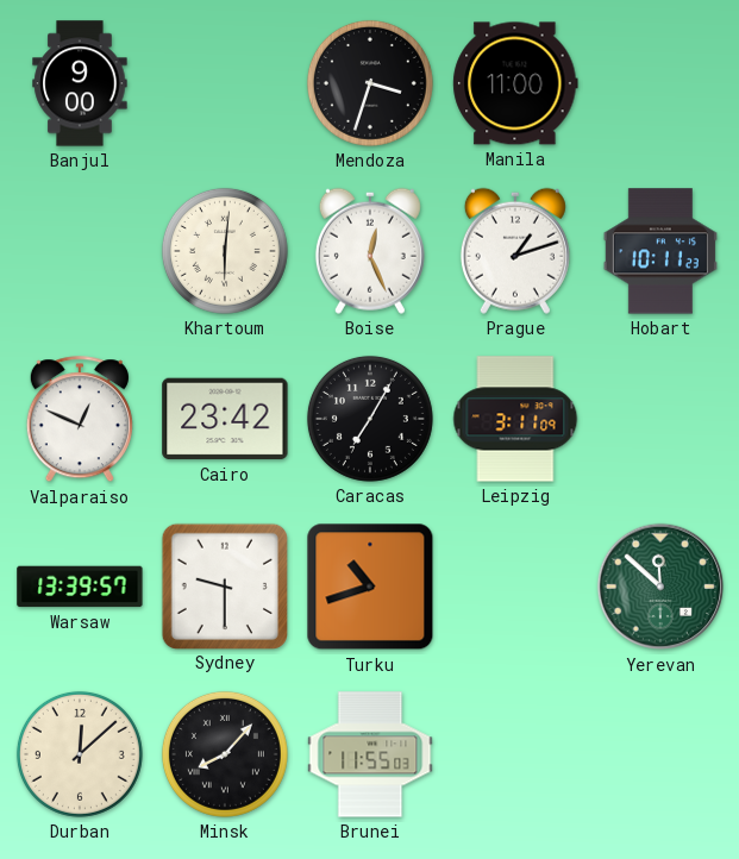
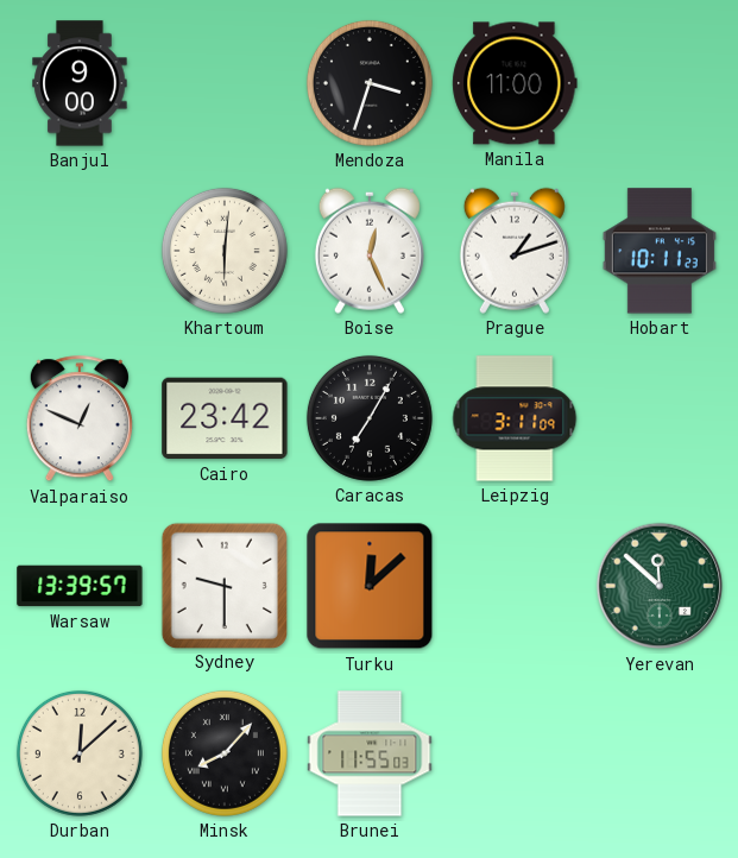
Turku: 10:42 -> 12:08
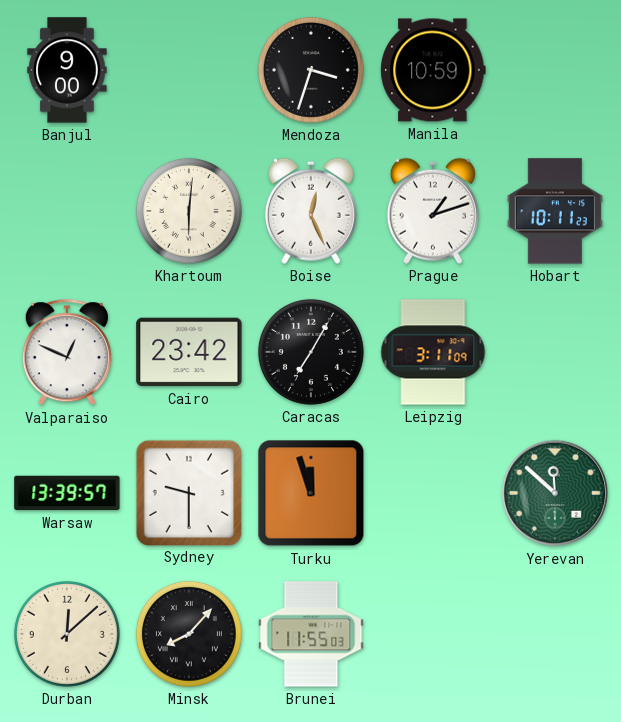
Manila: 11:00 -> 10:59
Turku: 12:08 -> 11:57
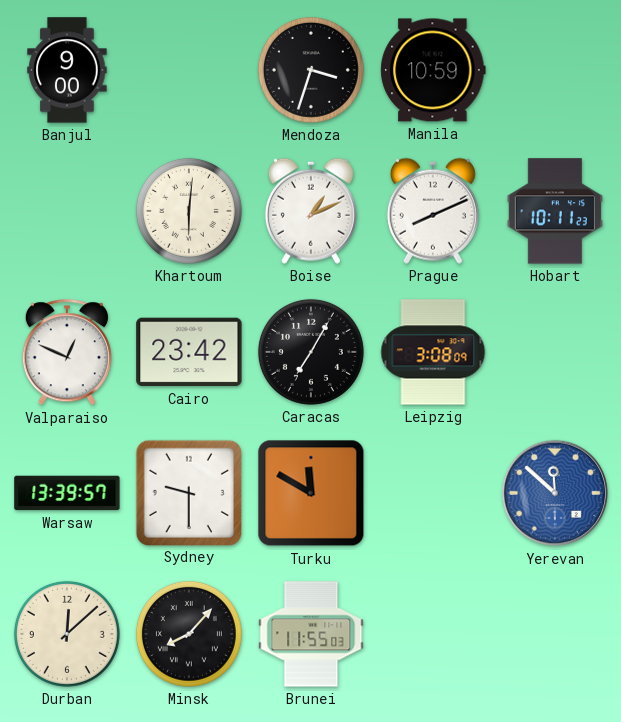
Boise: 12:26 -> 1:11
Prague: 1:12 -> 8:11
Leipzig: 3:11 -> 3:08
Turku: 11:57 -> 11:50
Yerevan dial: green -> blue
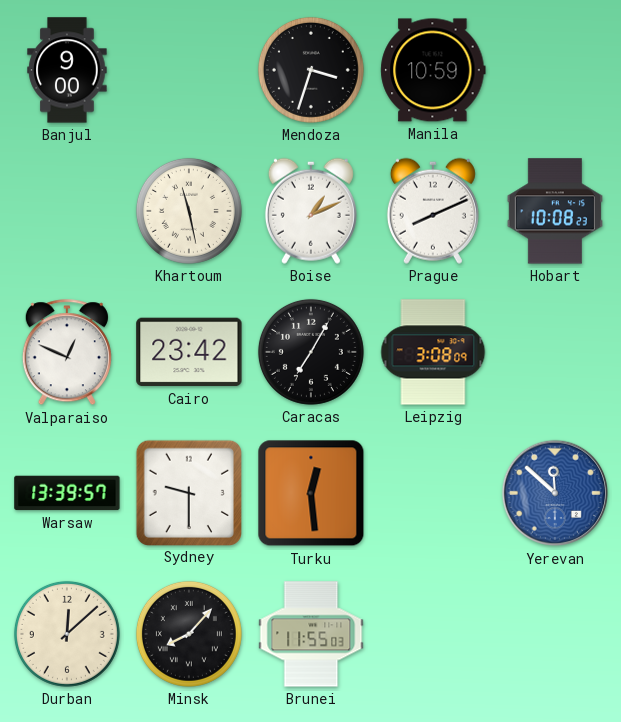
Khartoum: 6:01 -> 11:28
Hobart: 10:11 -> 10:08
Turku: 11:50 -> 12:29
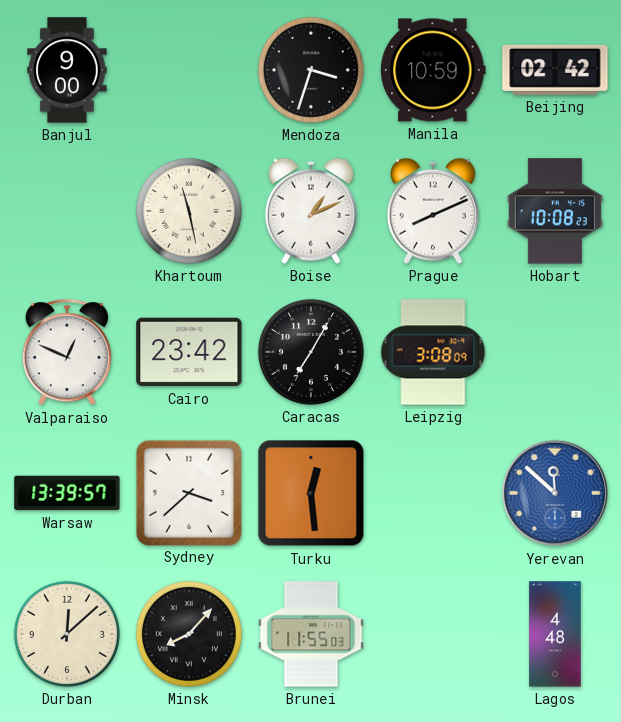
Beijing: none -> 02:42
Sydney: 9:30 -> 3:38
Lagos: none -> 4:48
